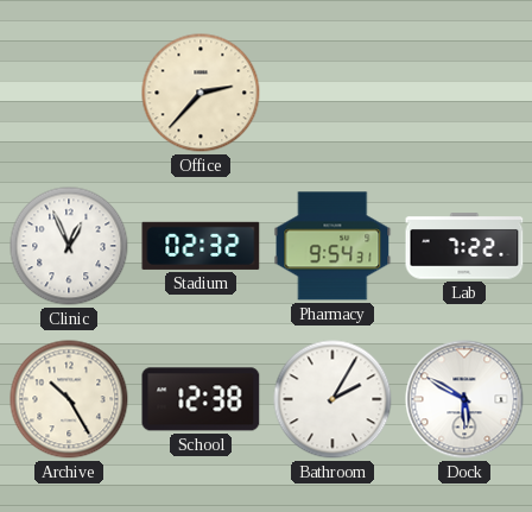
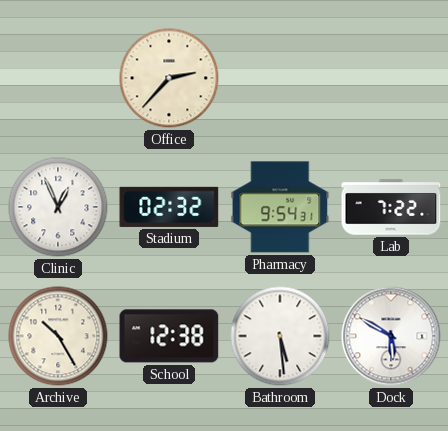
Bathroom: 2:05 -> 5:29
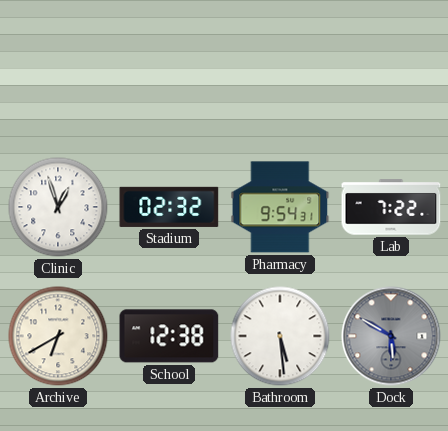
Office: 2:37 -> none
Clinic: 12:56 -> 12:57
Archive: 10:25 -> 6:40
Dock dial: white -> grey
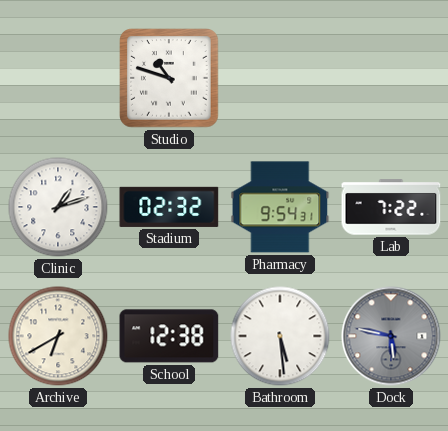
Studio: none -> 10:48
Clinic: 12:57 -> 1:12
Dock: 5:50 -> 5:47
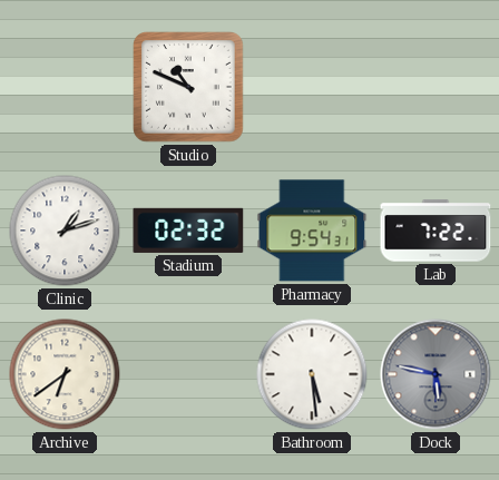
Studio: 10:48 -> 10:49
Archive: 6:40 -> 6:39
School: 12:38 -> none
